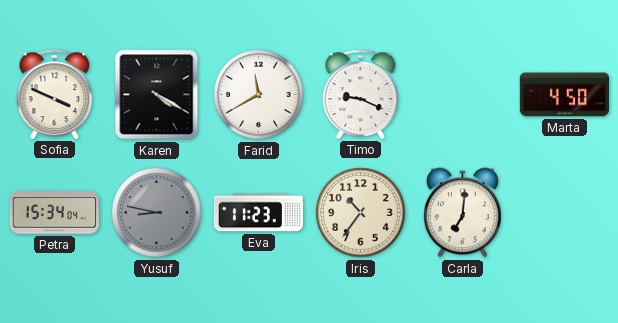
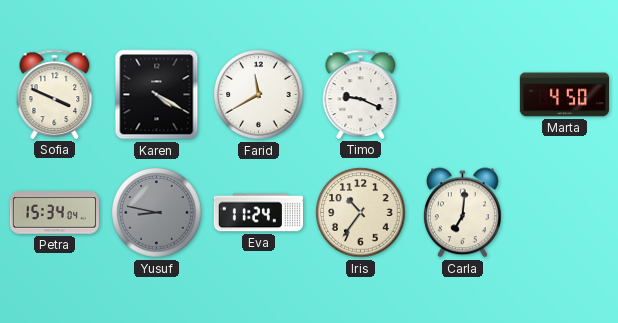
Eva: 11:23 -> 11:24
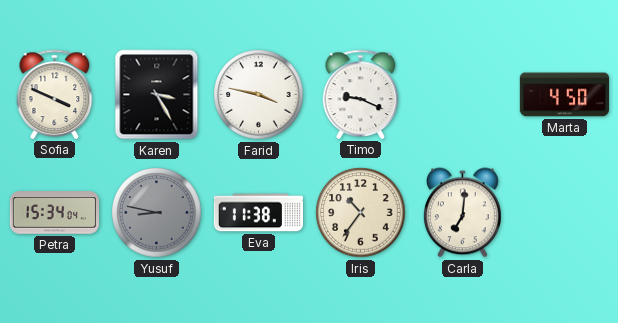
Karen: 4:20 -> 3:25
Farid: 11:40 -> 3:47
Eva: 11:24 -> 11:38
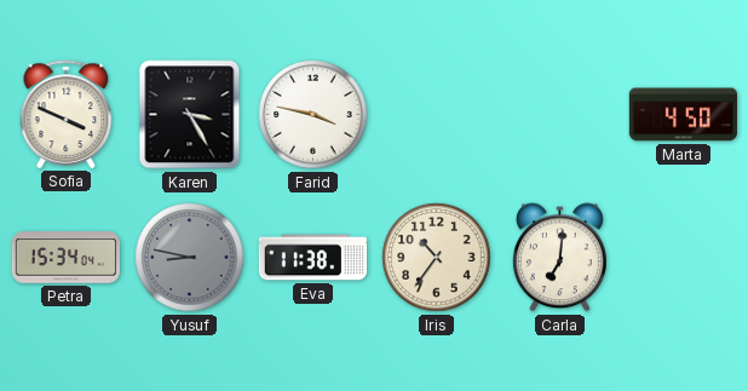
Timo: 9:19 -> none
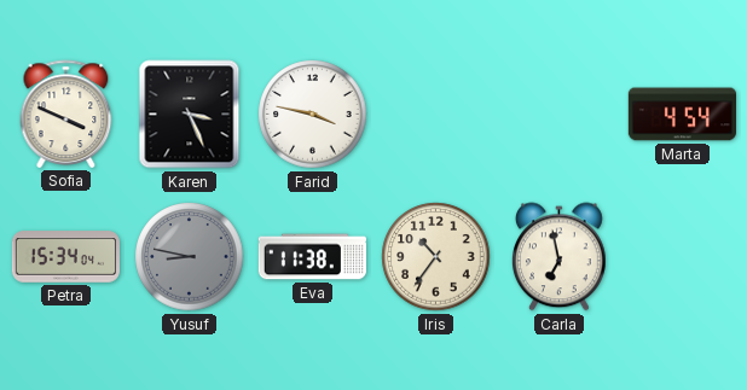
Karen: 3:25 -> 3:26
Marta: 4:50 -> 4:54
Carla: 7:01 -> 6:58
